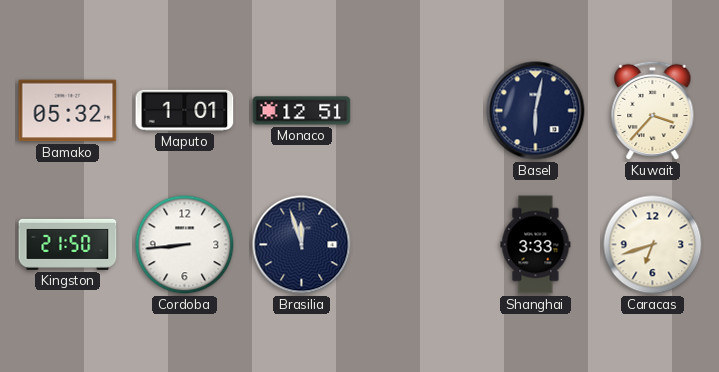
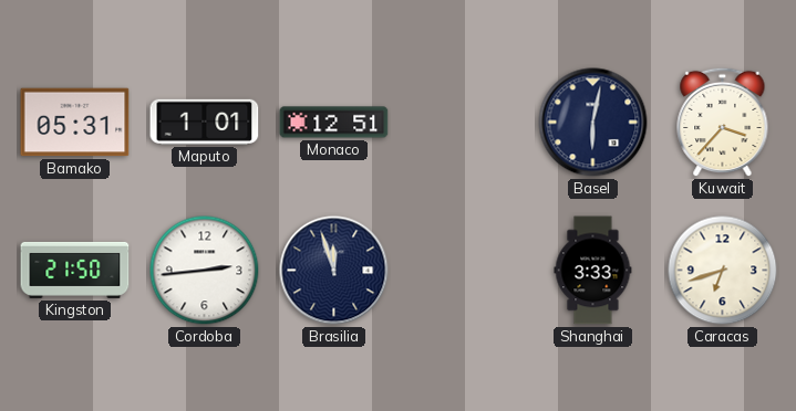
Bamako: 05:32 -> 05:31
Cordoba: 8:44 -> 2:44
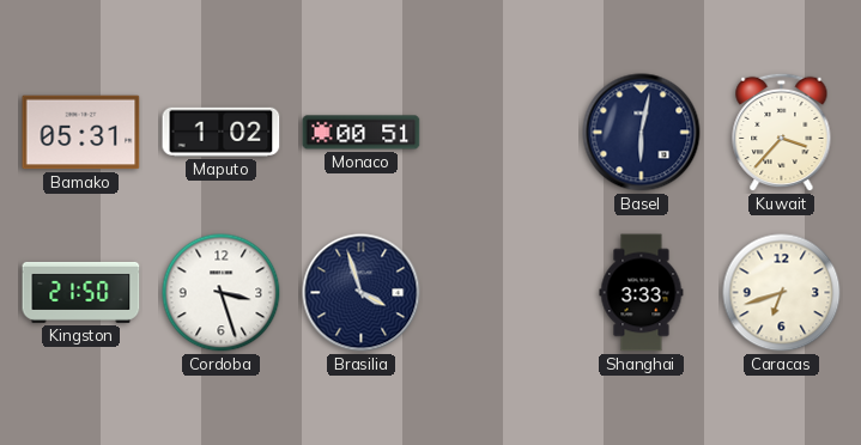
Maputo: 1:01 -> 1:02
Monaco: 12:51 -> 00:51
Cordoba: 2:44 -> 3:27
Brasilia: 11:57 -> 3:57
